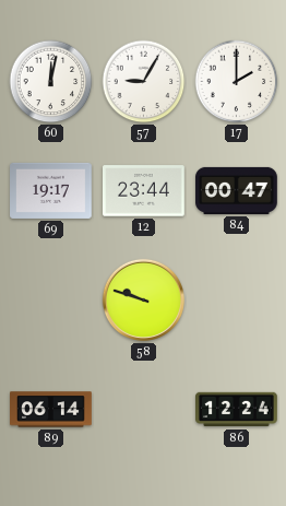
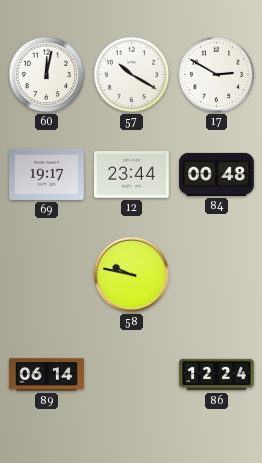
57: 9:05 -> 10:20
17: 2:00 -> 2:50
84: 00:47 -> 00:48
58: 9:48 -> 9:47
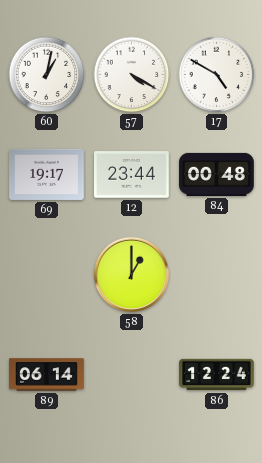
60: 12:02 -> 1:02
57: 10:20 -> 4:20
17: 2:50 -> 4:50
58: 9:47 -> 1:00
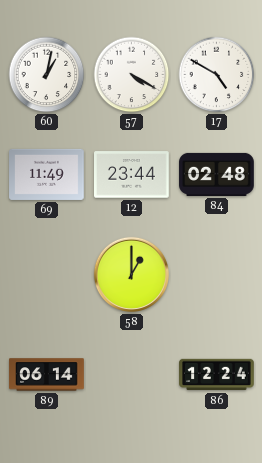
69: 19:17 -> 11:49
84: 00:48 -> 02:48
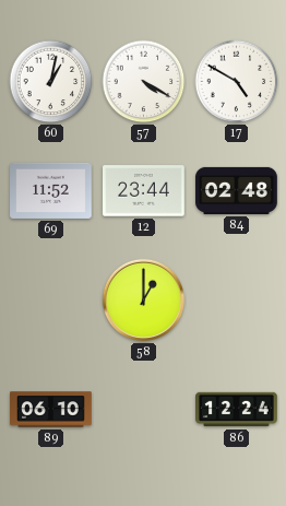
69: 11:49 -> 11:52
89: 06:14 -> 06:10
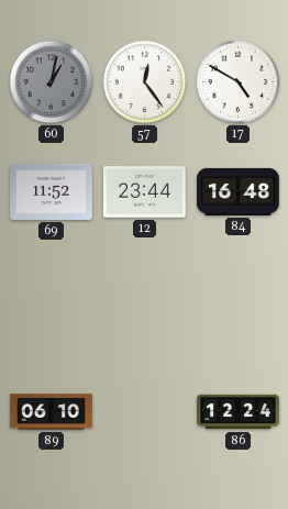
60 dial: white -> grey
57: 4:20 -> 12:24
84: 02:48 -> 16:48
58: 1:00 -> none
